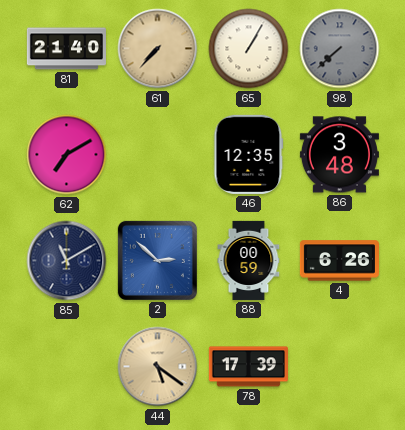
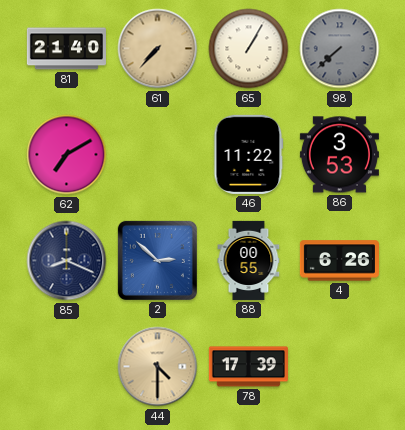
46: 12:35 -> 11:22
86: 3:48 -> 3:53
85: 11:10 -> 8:19
88: 00:59 -> 00:55
44: 5:21 -> 4:30
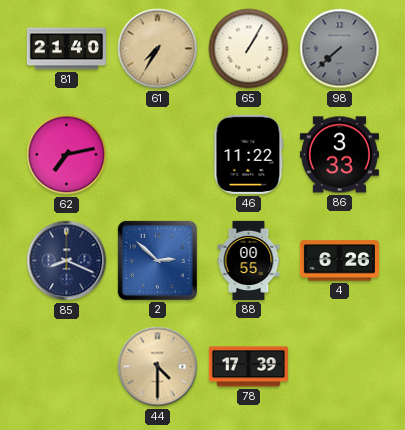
61: 7:37 -> 7:35
62: 7:10 -> 7:13
86: 3:53 -> 3:33
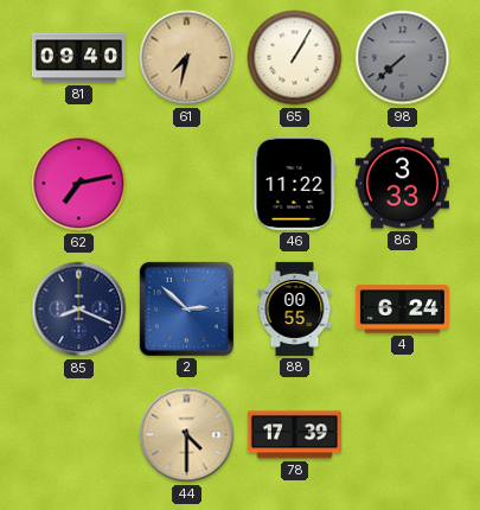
81: 21:40 -> 09:40
61: 7:35 -> 7:32
4: 6:26 -> 6:24
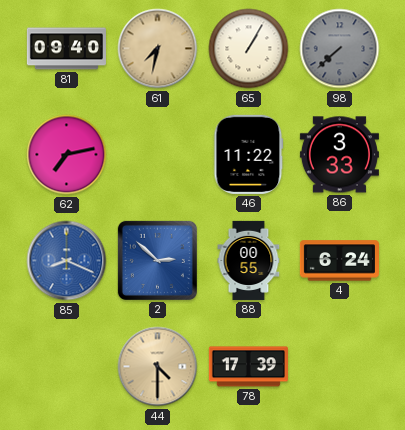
85 dial: navy -> blue
